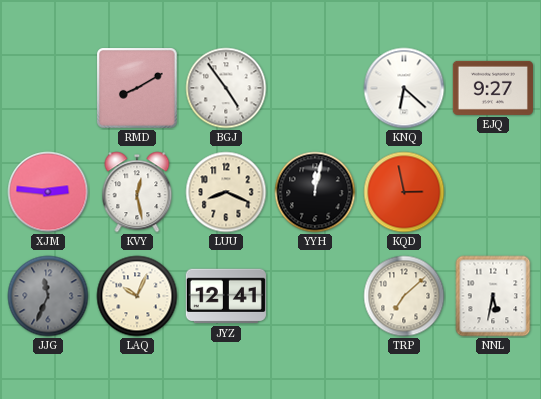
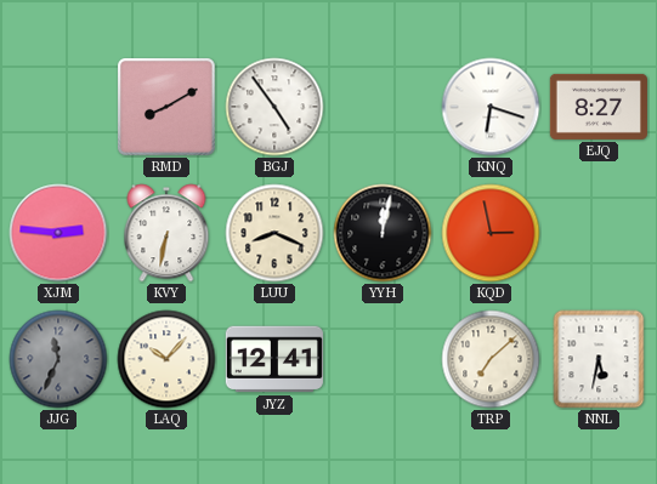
KNQ: 6:22 -> 6:18
EJQ: 9:27 -> 8:27
KVY: 12:28 -> 6:32
LAQ: 10:04 -> 10:07
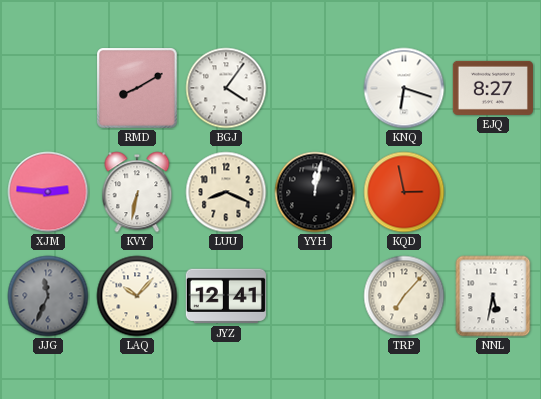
BGJ: 4:54 -> 4:06
TRP: 7:08 -> 7:07
